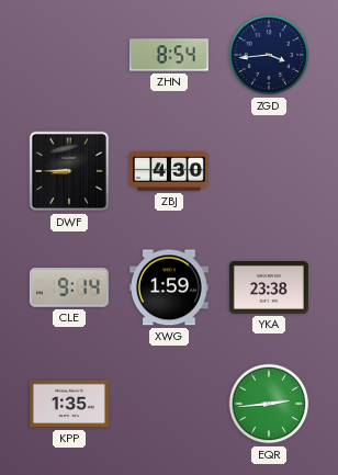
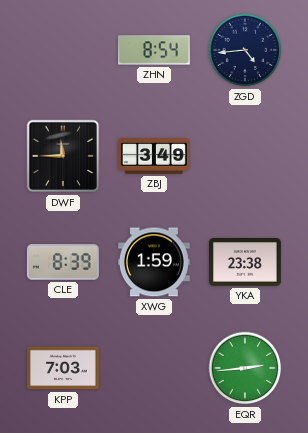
ZGD: 3:44 -> 4:44
DWF: 8:45 -> 11:45
ZBJ: 4:30 -> 3:49
CLE: 9:14 -> 8:39
KPP: 1:35 -> 7:03
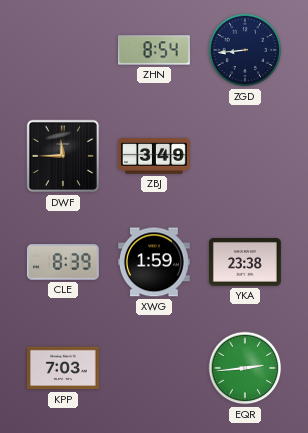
ZGD: 4:44 -> 8:44
